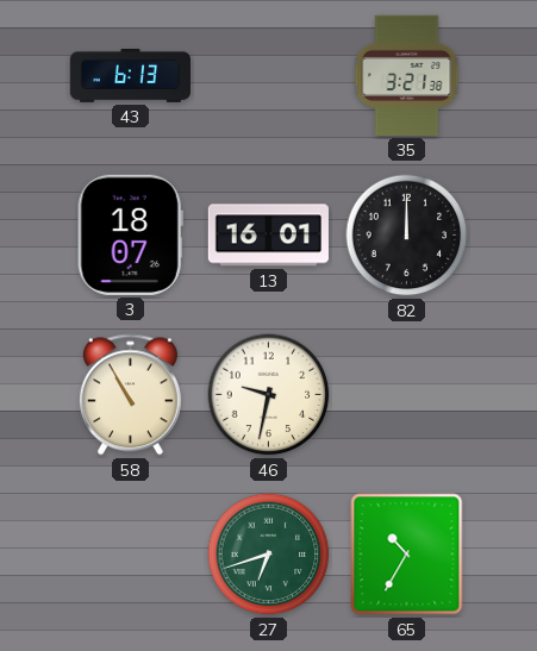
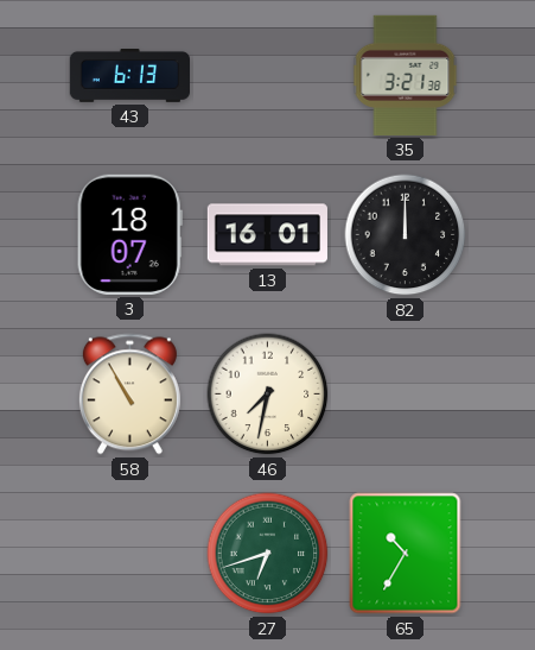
46: 9:32 -> 7:32
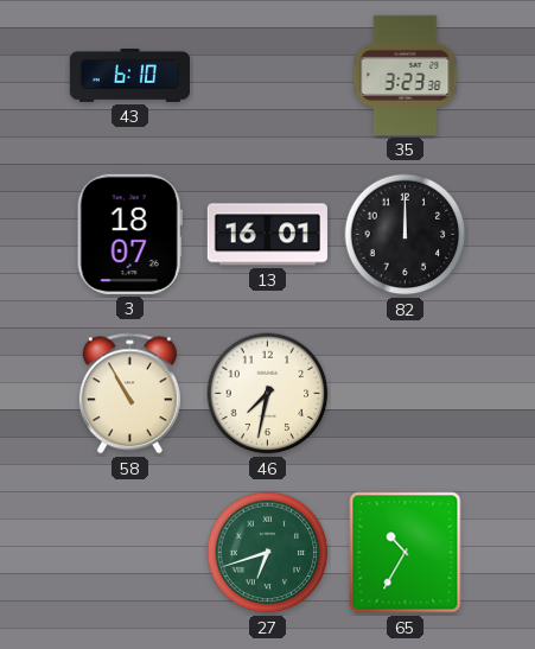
43: 6:13 -> 6:10
35: 3:21 -> 3:23
